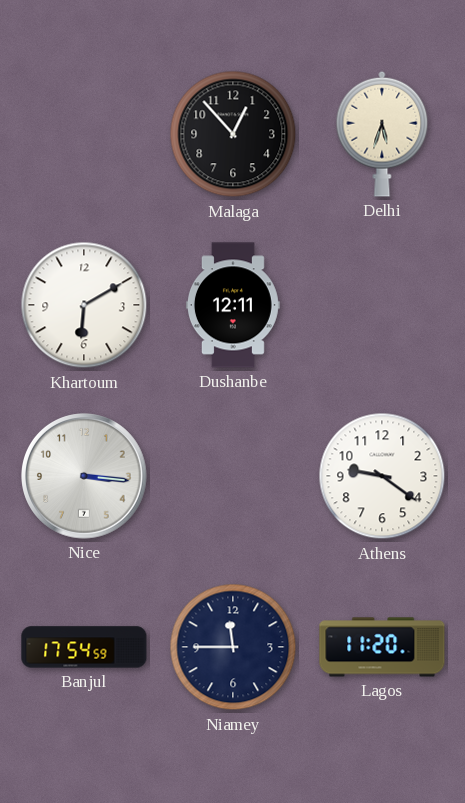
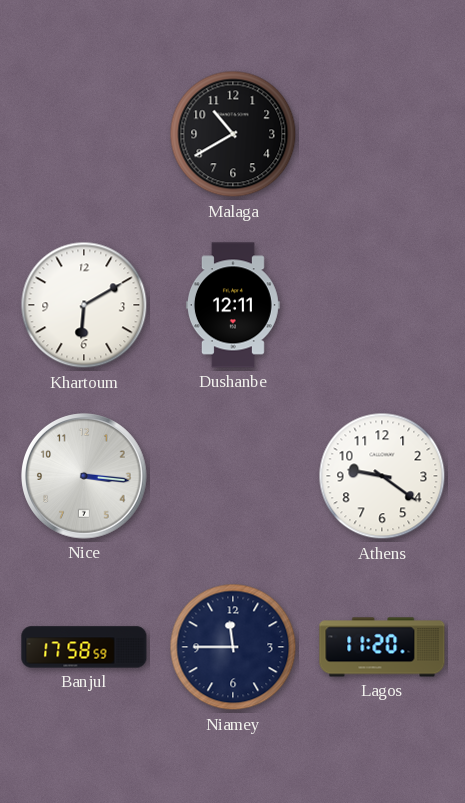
Malaga: 12:53 -> 10:40
Delhi: 5:33 -> none
Banjul: 17:54 -> 17:58
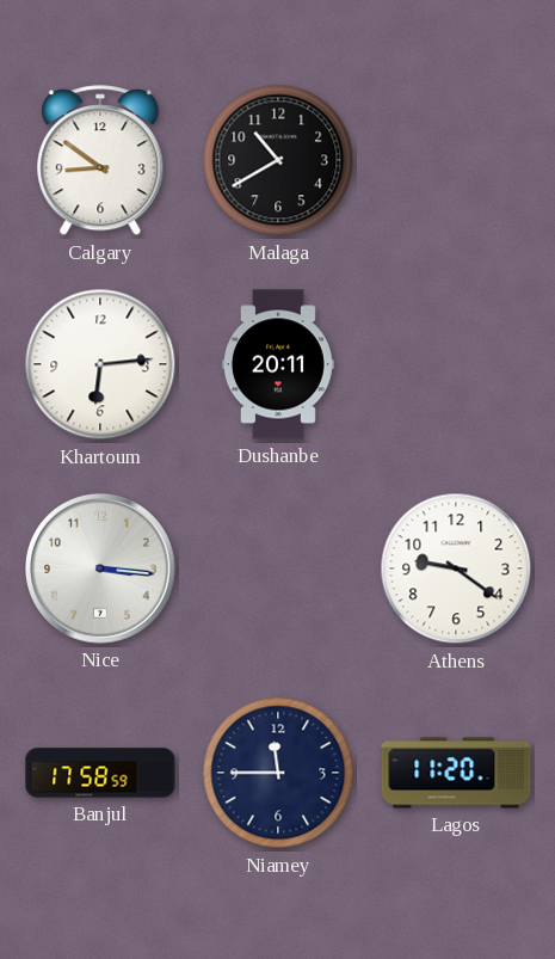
Calgary: none -> 8:51
Khartoum: 6:10 -> 6:14
Dushanbe: 12:11 -> 20:11
